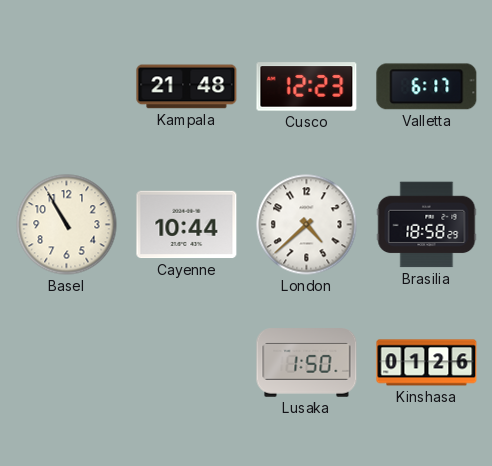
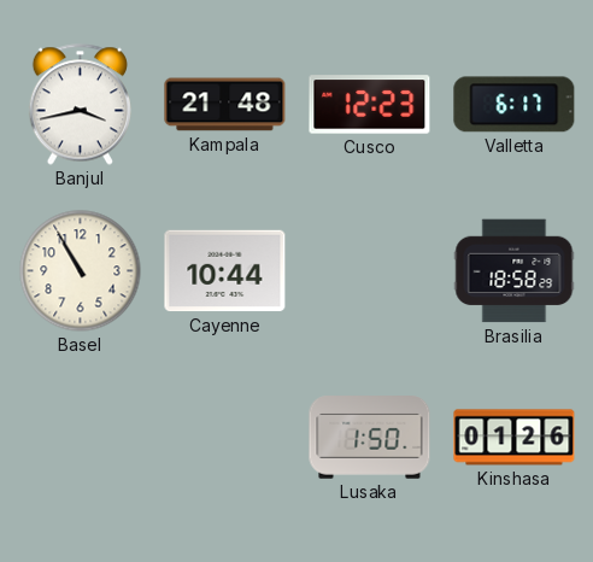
Banjul: none -> 3:43
London: 4:38 -> none
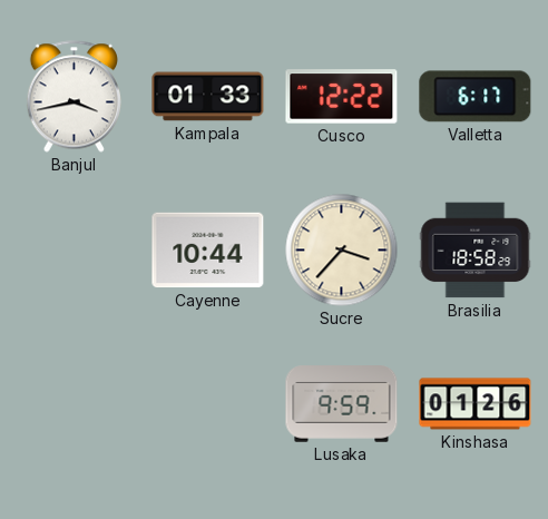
Kampala: 21:48 -> 01:33
Cusco: 12:23 -> 12:22
Basel: 10:55 -> none
Sucre: none -> 3:37
Lusaka: 1:50 -> 9:59
